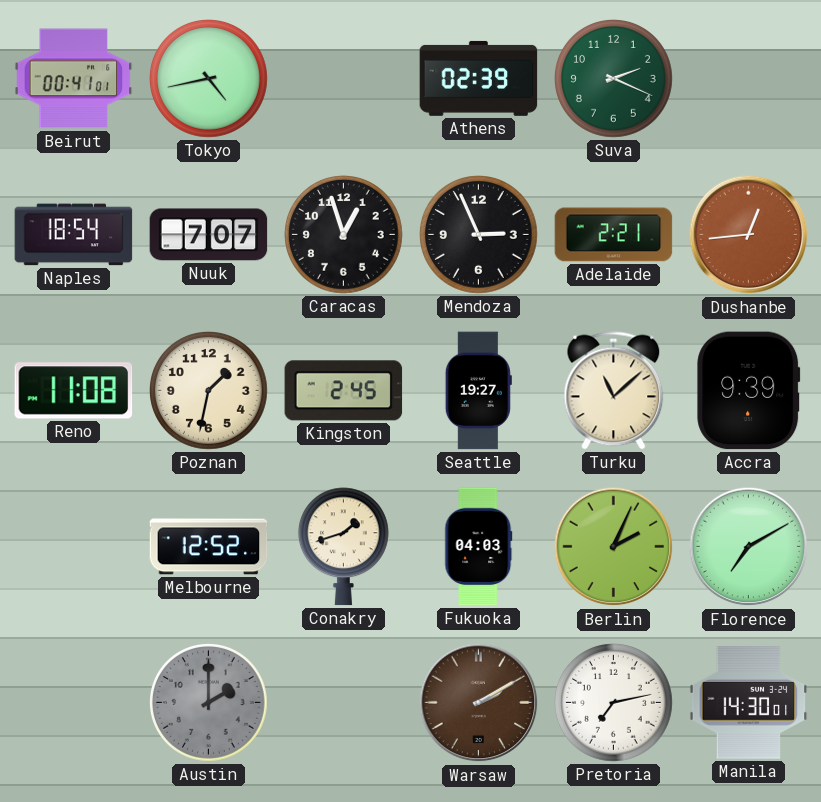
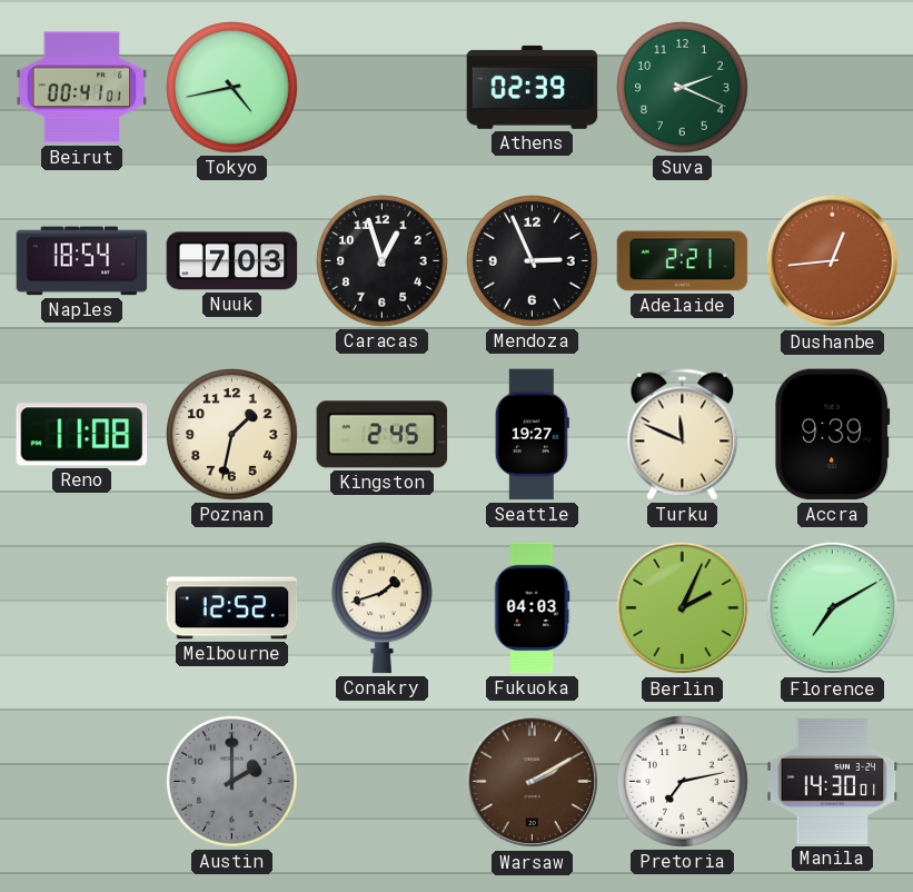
Nuuk: 7:07 -> 7:03
Turku: 11:08 -> 11:49
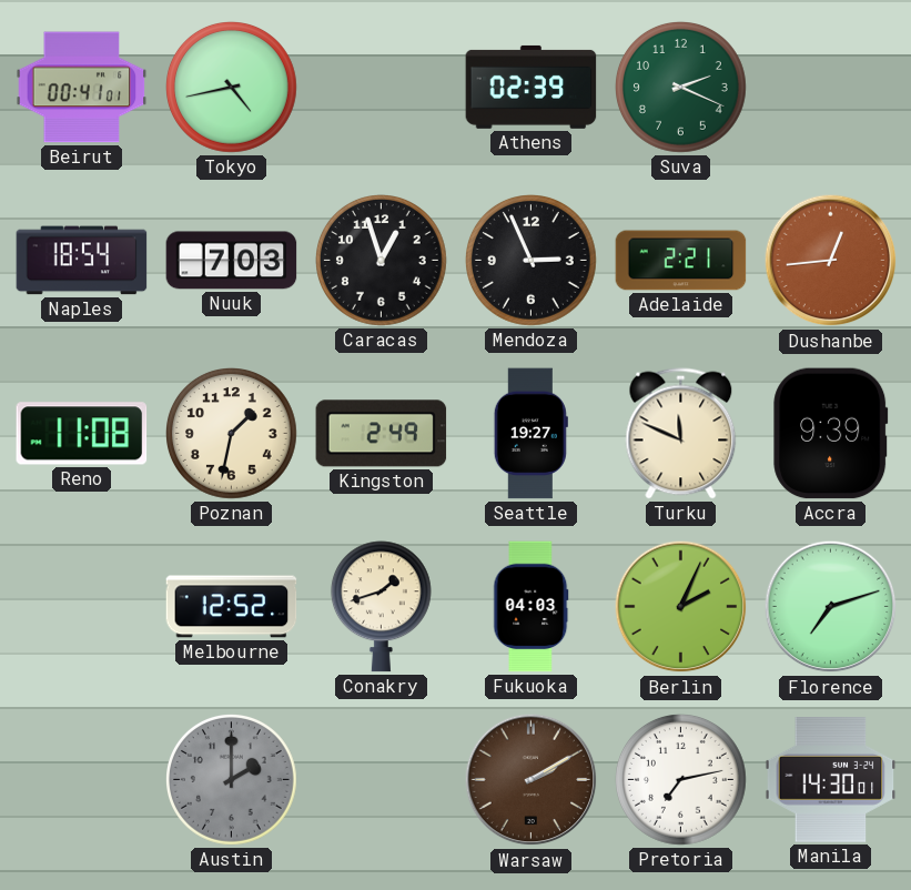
Kingston: 2:45 -> 2:49
Florence: 7:10 -> 7:12
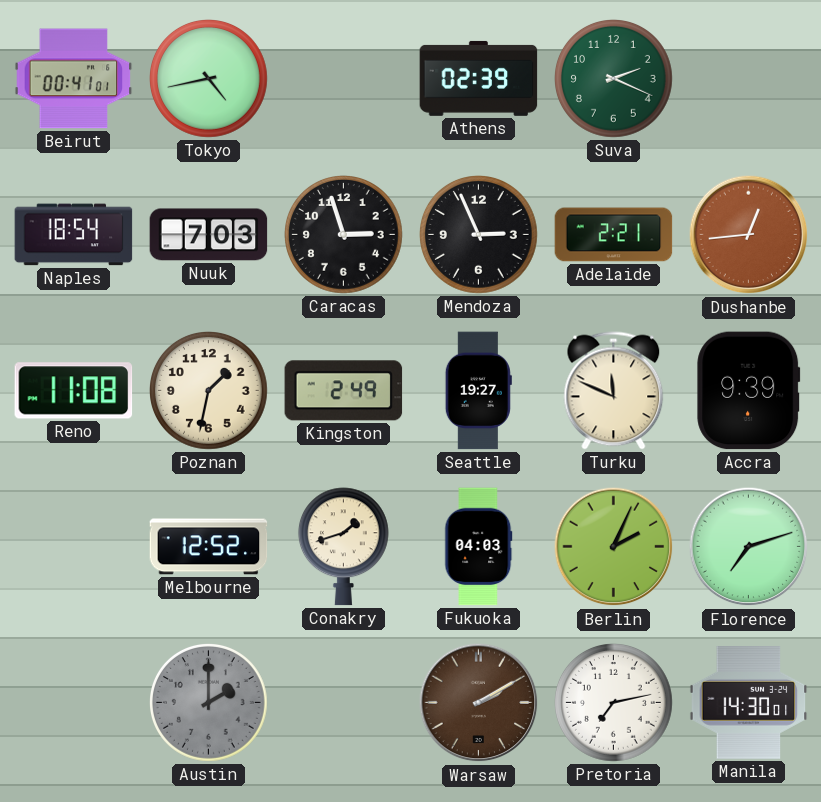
Caracas: 12:57 -> 2:57
